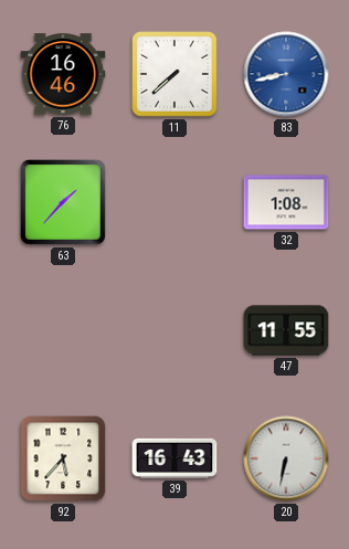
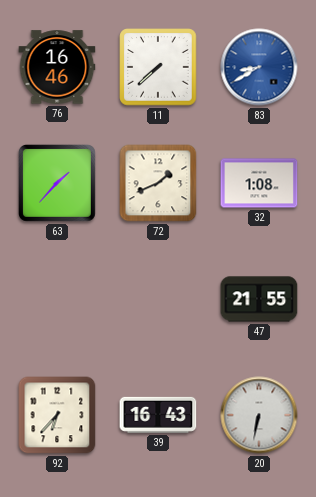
83: 8:43 -> 8:40
72: none -> 1:41
47: 11:55 -> 21:55
92: 5:37 -> 6:37
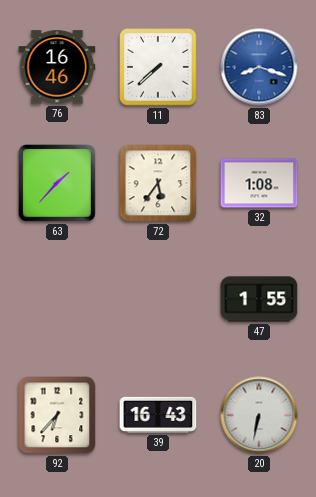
83: 8:40 -> 8:18
72: 1:41 -> 5:36
47: 21:55 -> 1:55
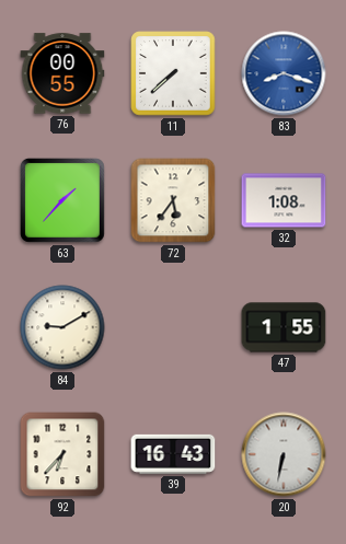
76: 16:46 -> 00:55
84: none -> 9:10
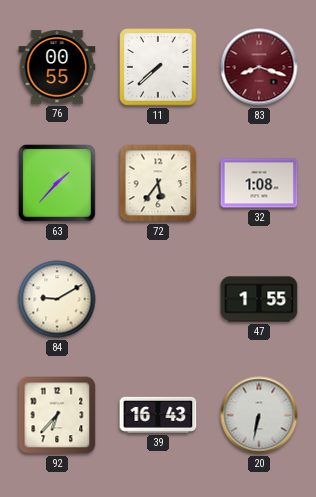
83 dial: blue -> burgundy
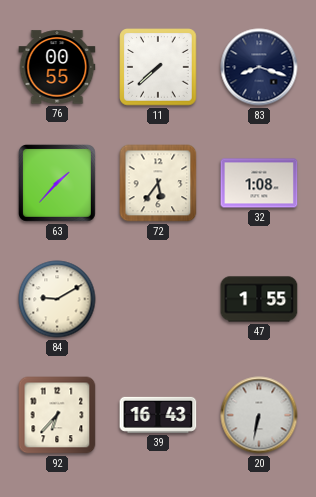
83 dial: burgundy -> navy
